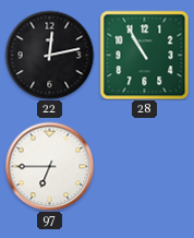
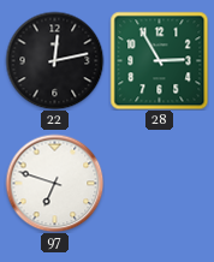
28: 10:55 -> 2:55
97: 6:45 -> 6:48
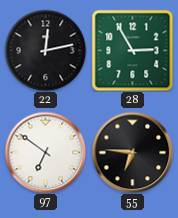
97: 6:48 -> 6:51
55: none -> 6:46
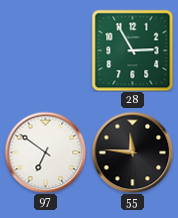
22: 12:13 -> none
55: 6:46 -> 11:46
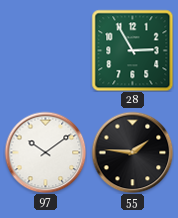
97: 6:51 -> 10:09
55: 11:46 -> 1:46
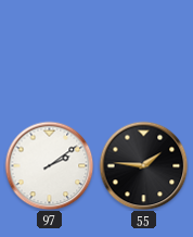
28: 2:55 -> none
97: 10:09 -> 2:09
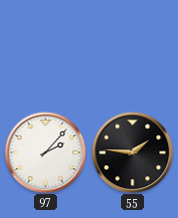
97: 2:09 -> 2:07
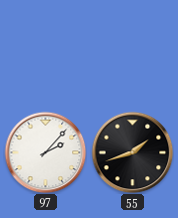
55: 1:46 -> 1:42
